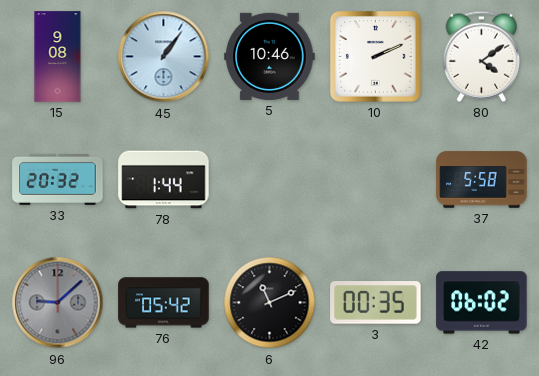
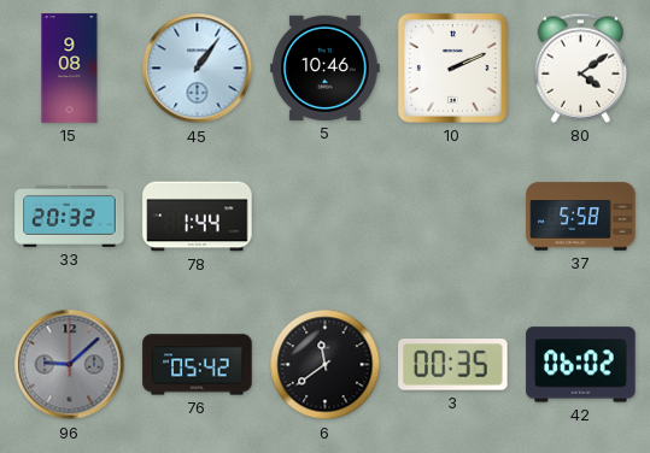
6: 11:11 -> 11:39
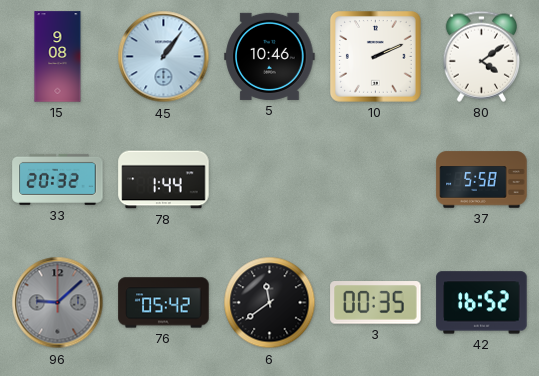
42: 06:02 -> 16:52
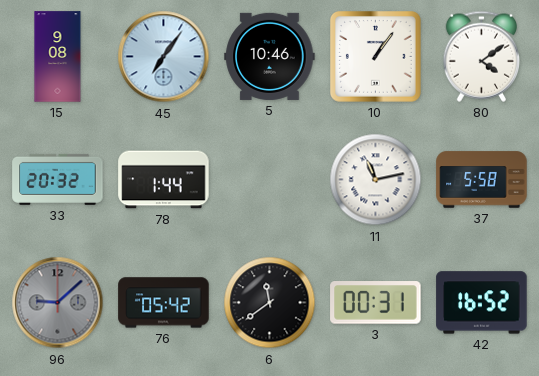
45: 1:06 -> 7:06
10: 2:11 -> 1:06
11: none -> 11:13
3: 00:35 -> 00:31
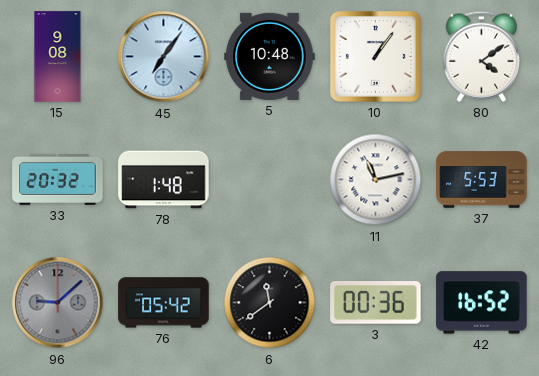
5: 10:46 -> 10:48
78: 1:44 -> 1:48
37: 5:58 -> 5:53
3: 00:31 -> 00:36
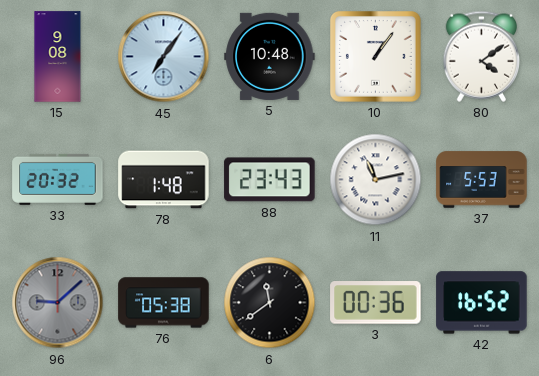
88: none -> 23:43
76: 05:42 -> 05:38
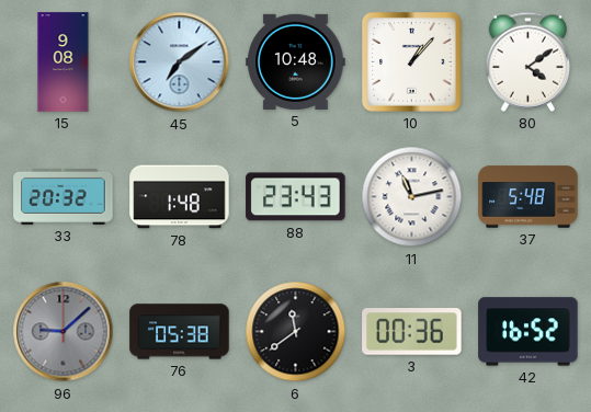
45: 7:06 -> 7:09
10: 1:06 -> 1:07
37: 5:53 -> 5:48
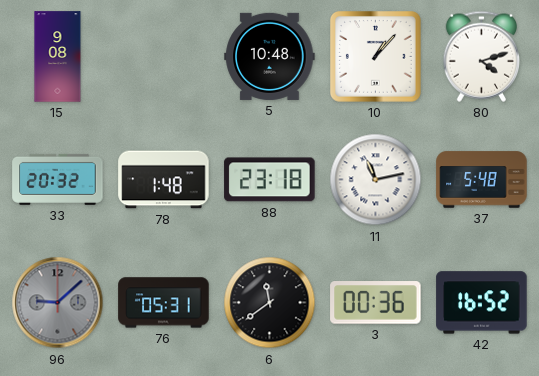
45: 7:09 -> none
80: 4:09 -> 4:12
88: 23:43 -> 23:18
76: 05:38 -> 05:31
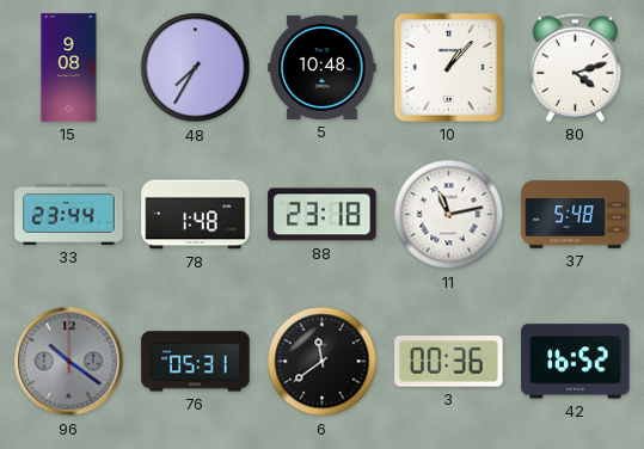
48: none -> 7:35
33: 20:32 -> 23:44
96: 9:08 -> 10:21
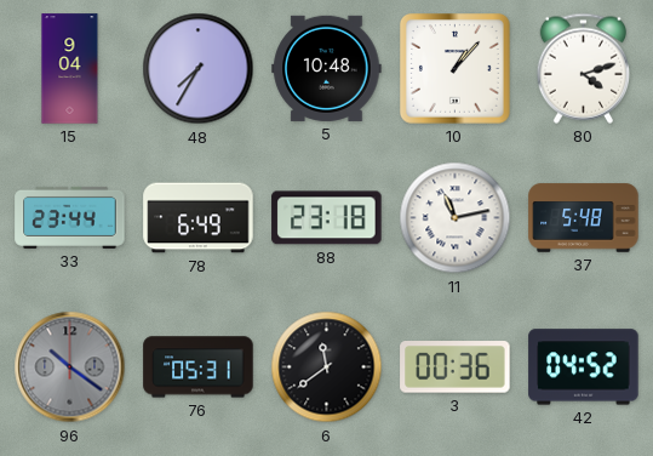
15: 9:08 -> 9:04
78: 1:48 -> 6:49
42: 16:52 -> 04:52
